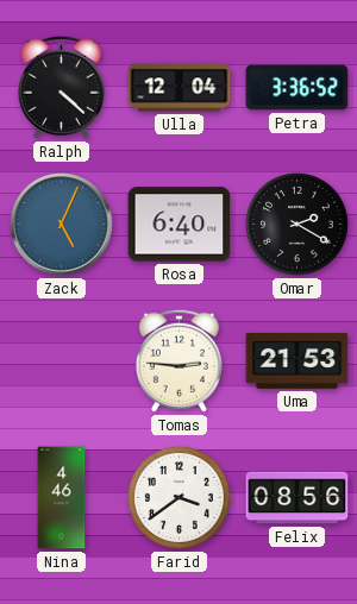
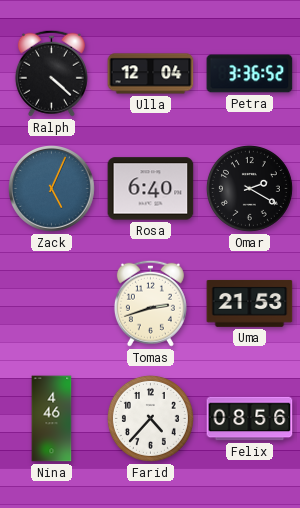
Tomas: 2:46 -> 2:42
Farid: 3:39 -> 4:37
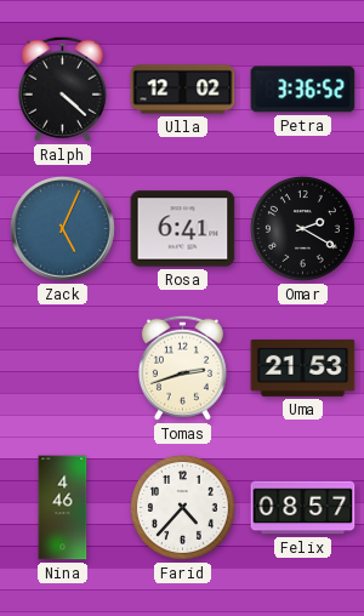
Ulla: 12:04 -> 12:02
Rosa: 6:40 -> 6:41
Felix: 08:56 -> 08:57
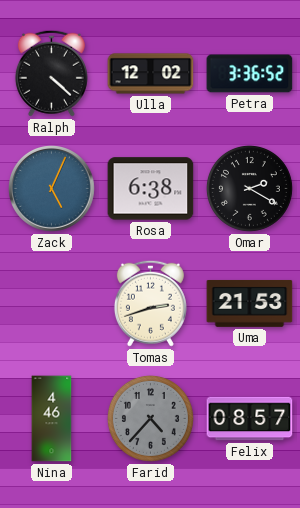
Rosa: 6:41 -> 6:38
Farid dial: white -> grey
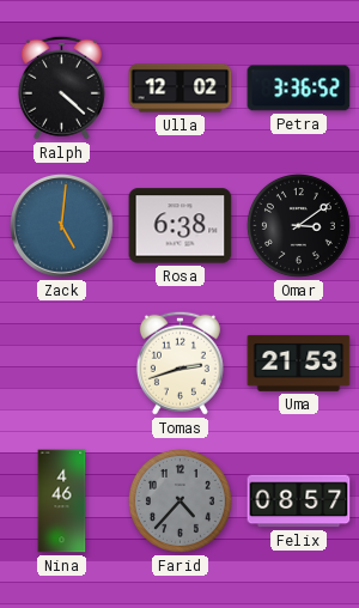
Zack: 5:04 -> 5:01
Omar: 2:20 -> 3:09
